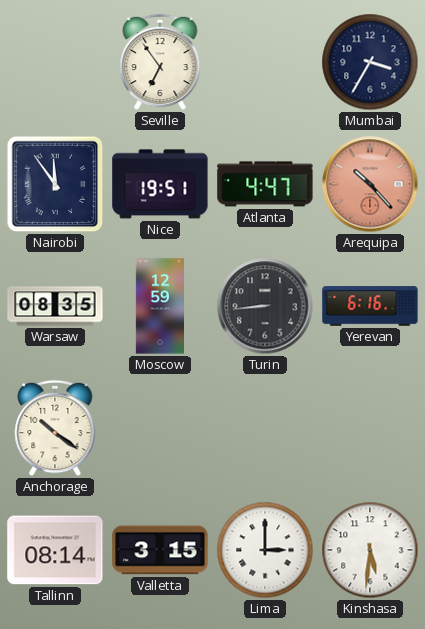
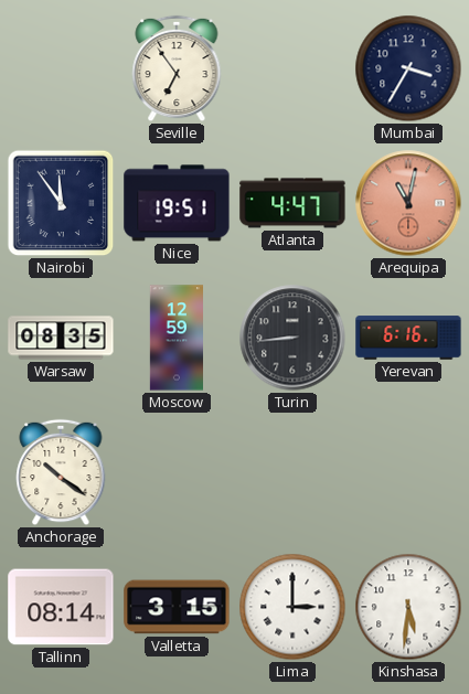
Arequipa: 10:23 -> 11:02
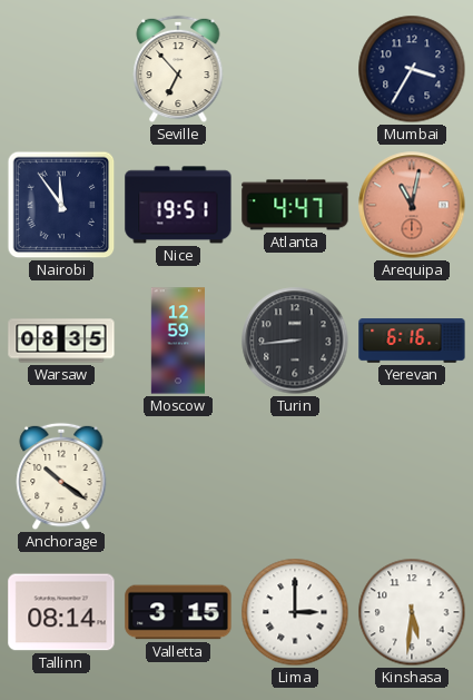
Seville: 6:54 -> 6:53
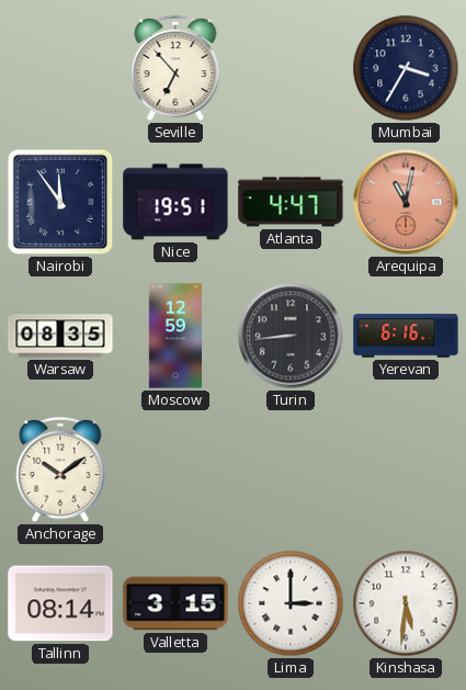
Anchorage: 10:21 -> 10:09
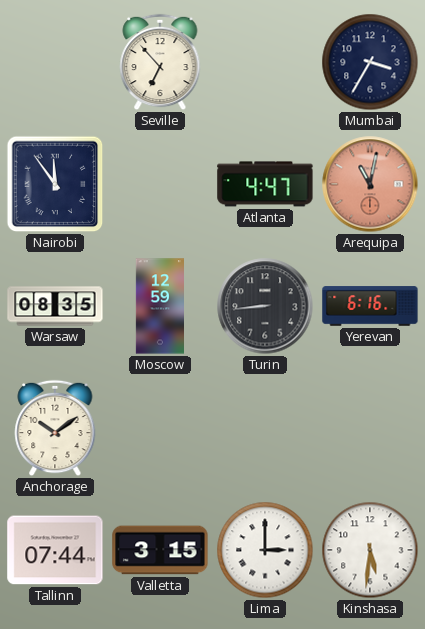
Nice: 19:51 -> none
Tallinn: 08:14 -> 07:44
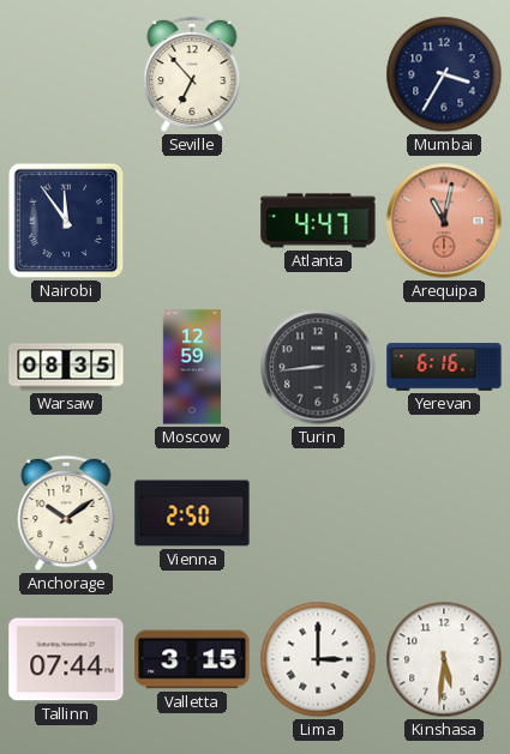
Vienna: none -> 2:50
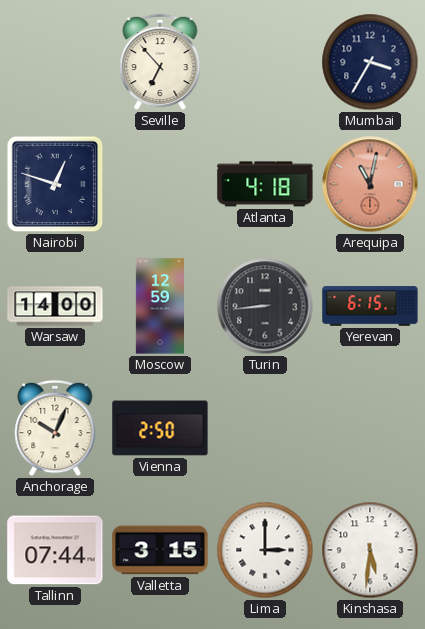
Nairobi: 11:54 -> 12:48
Atlanta: 4:47 -> 4:18
Warsaw: 08:35 -> 14:00
Yerevan: 6:16 -> 6:15
Anchorage: 10:09 -> 10:04
